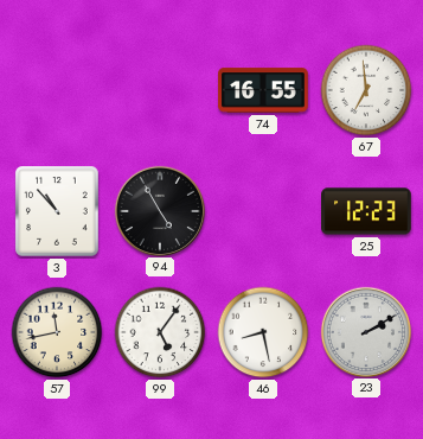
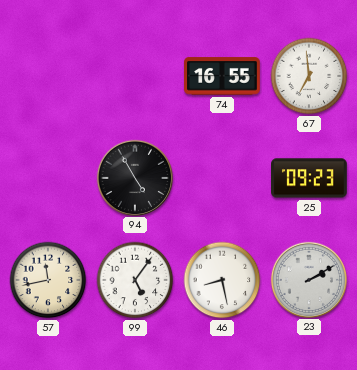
3: 10:53 -> none
25: 12:23 -> 09:23
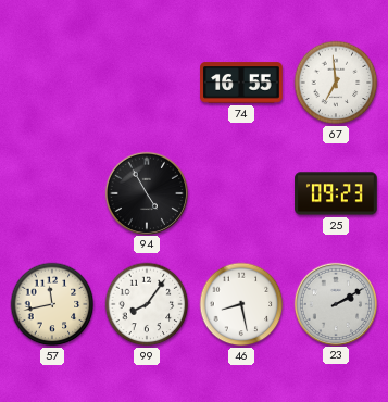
99: 5:06 -> 8:06
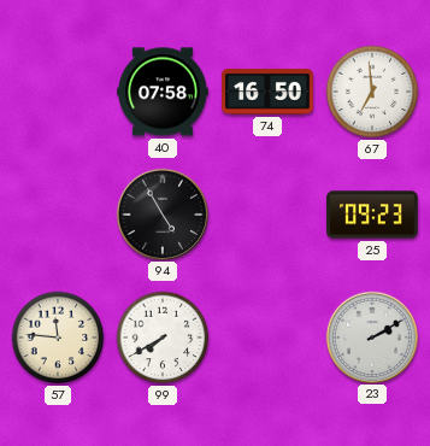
40: none -> 07:58
74: 16:55 -> 16:50
57: 11:43 -> 11:46
99: 8:06 -> 7:40
46: 8:28 -> none
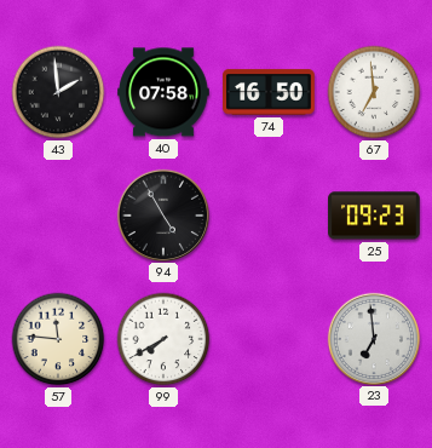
43: none -> 1:59
23: 2:10 -> 6:59
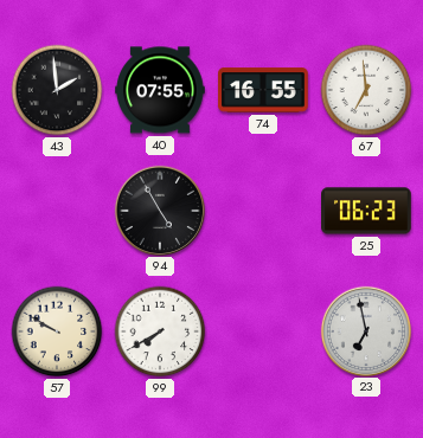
40: 07:58 -> 07:55
74: 16:50 -> 16:55
25: 09:23 -> 06:23
57: 11:46 -> 9:50
23: 6:59 -> 6:58
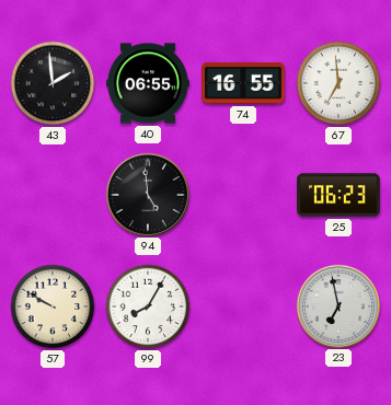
40: 07:55 -> 06:55
94: 4:55 -> 4:59
99: 7:40 -> 8:05
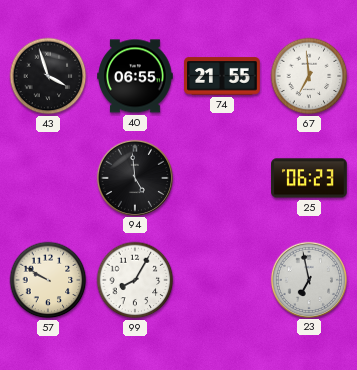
43: 1:59 -> 3:57
74: 16:55 -> 21:55
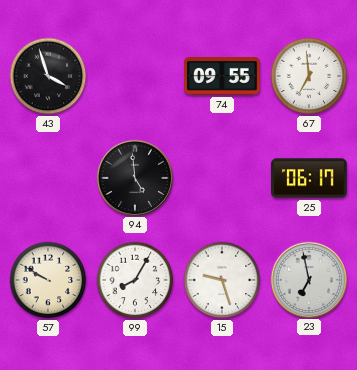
40: 06:55 -> none
74: 21:55 -> 09:55
25: 06:23 -> 06:17
15: none -> 9:27
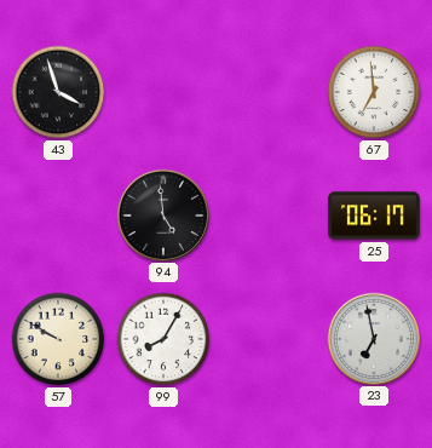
74: 09:55 -> none
15: 9:27 -> none
